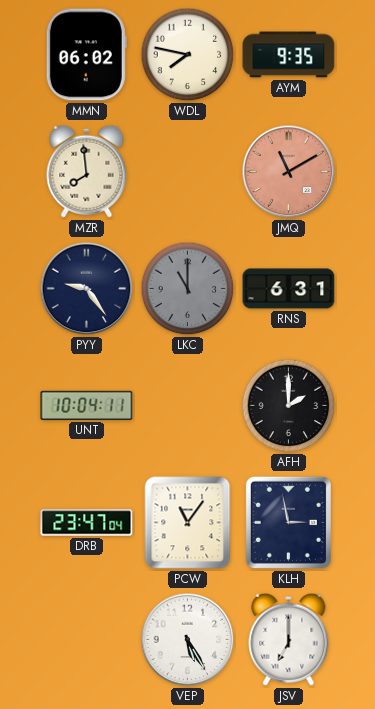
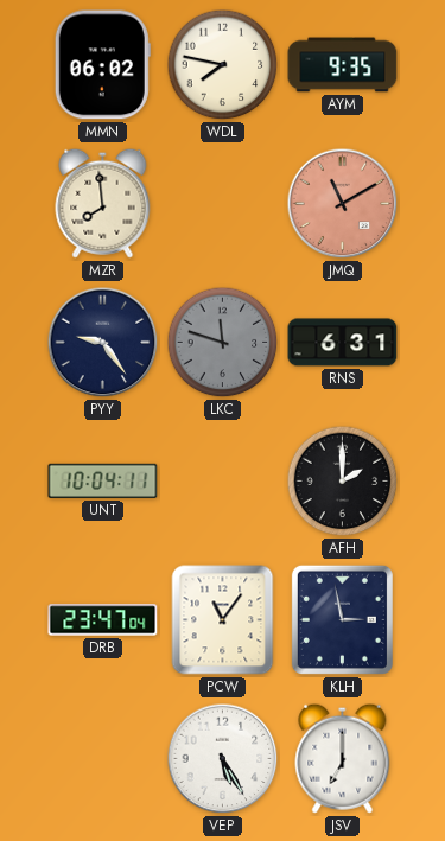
LKC: 11:00 -> 11:48
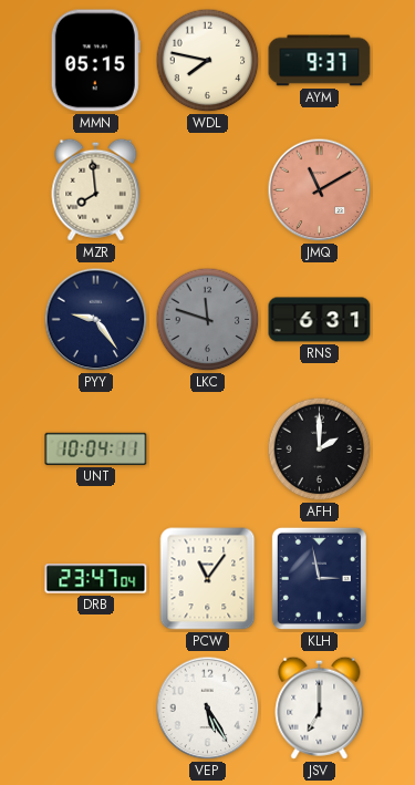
MMN: 06:02 -> 05:15
AYM: 9:35 -> 9:37
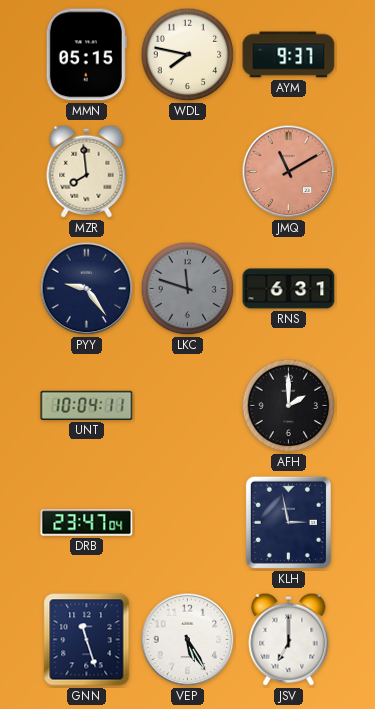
PCW: 11:06 -> none
GNN: none -> 11:27
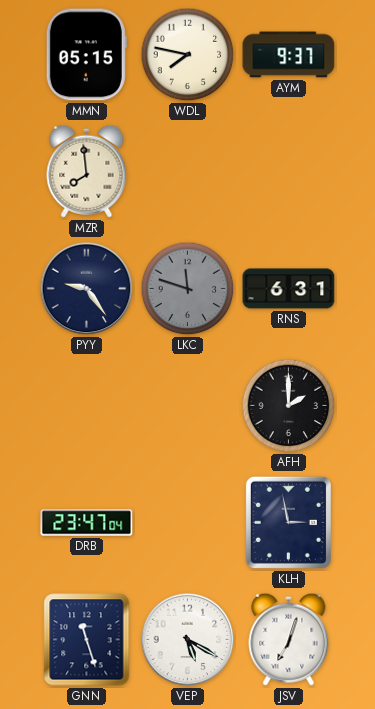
JMQ: 11:10 -> none
UNT: 10:04 -> none
VEP: 5:25 -> 5:20
JSV: 7:00 -> 7:03
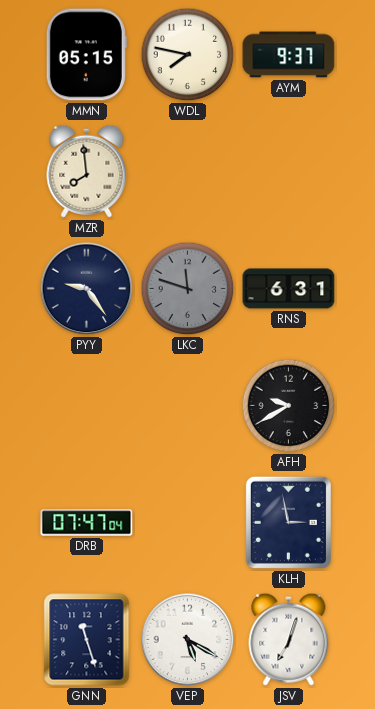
AFH: 2:00 -> 9:40
DRB: 23:47 -> 07:47
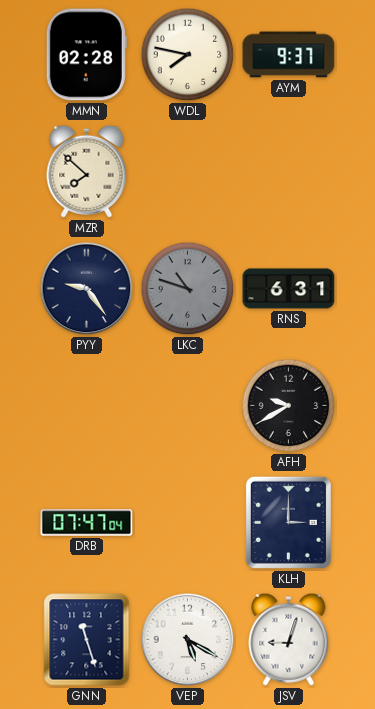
MMN: 05:15 -> 02:28
MZR: 7:59 -> 7:52
LKC: 11:48 -> 10:48
KLH: 2:58 -> 3:00
JSV: 7:03 -> 9:03
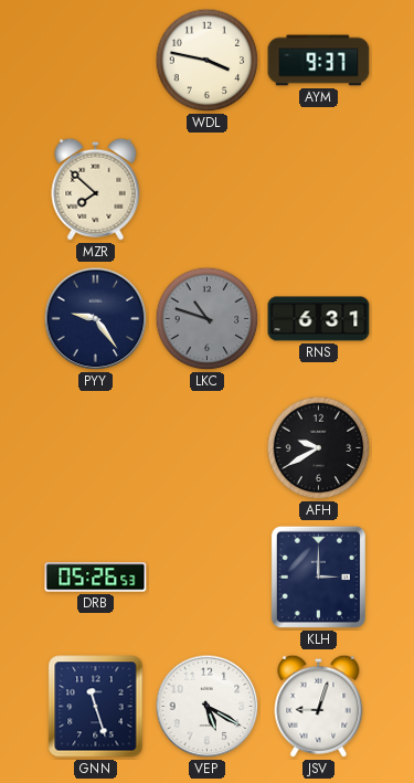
MMN: 02:28 -> none
WDL: 7:47 -> 3:47
DRB: 07:47 -> 05:26
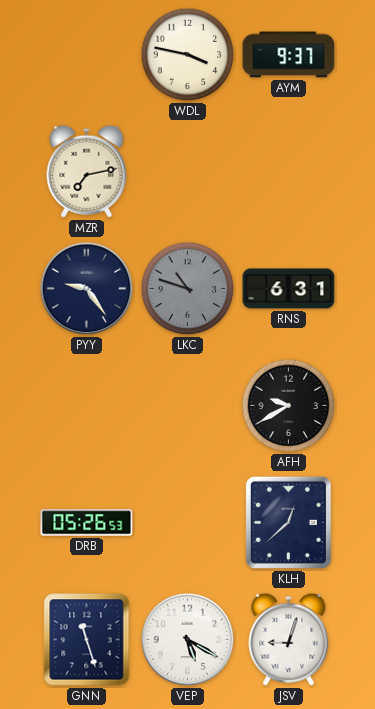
MZR: 7:52 -> 7:13
KLH: 3:00 -> 12:38
